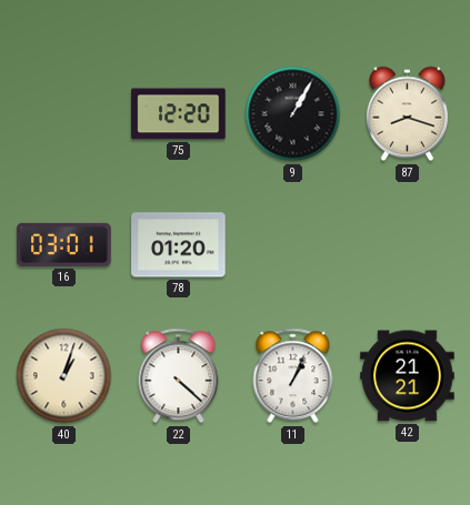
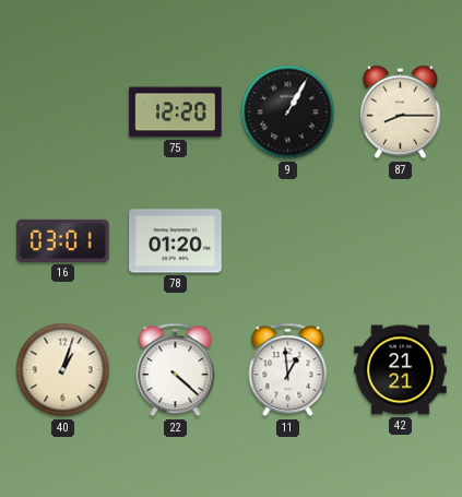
87: 8:18 -> 8:15
11: 1:04 -> 12:59
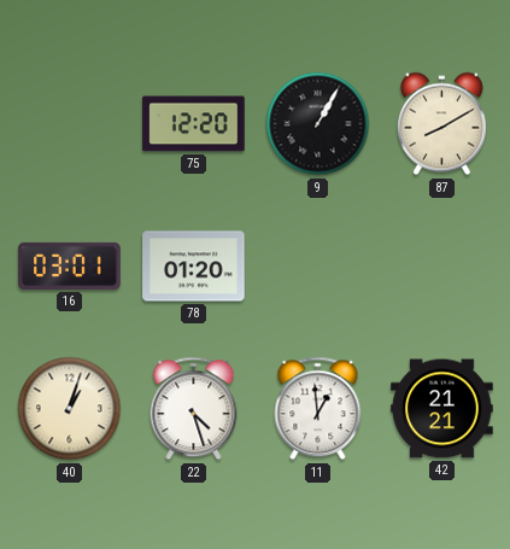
87: 8:15 -> 8:10
22: 4:22 -> 4:27
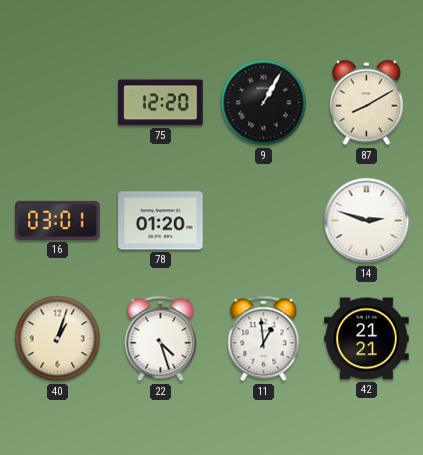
14: none -> 2:48
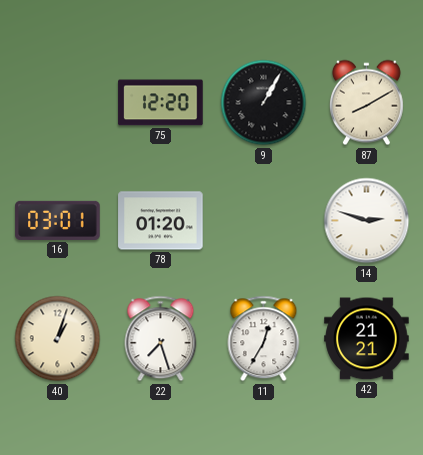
22: 4:27 -> 7:27
11: 12:59 -> 12:35
